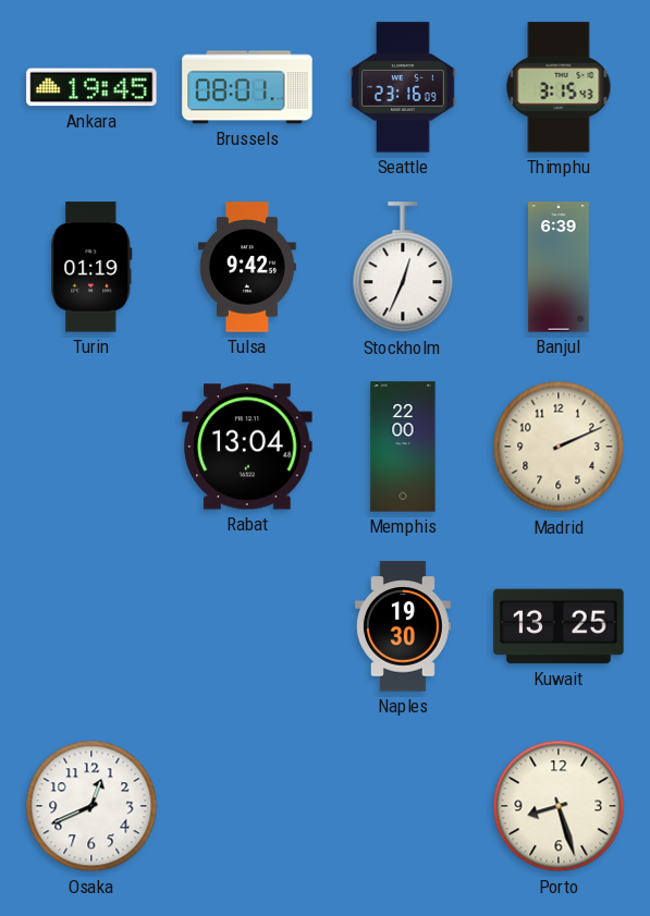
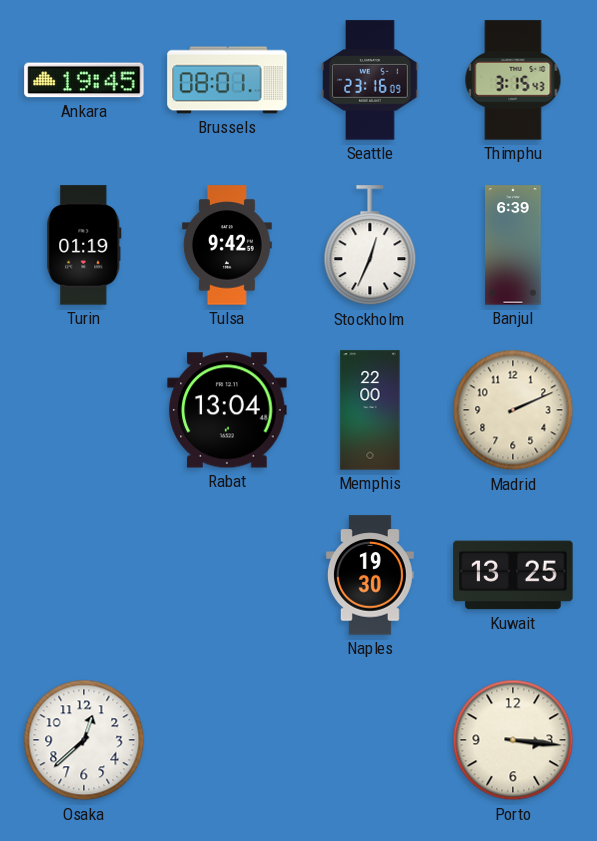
Osaka: 12:41 -> 12:38
Porto: 8:27 -> 3:16
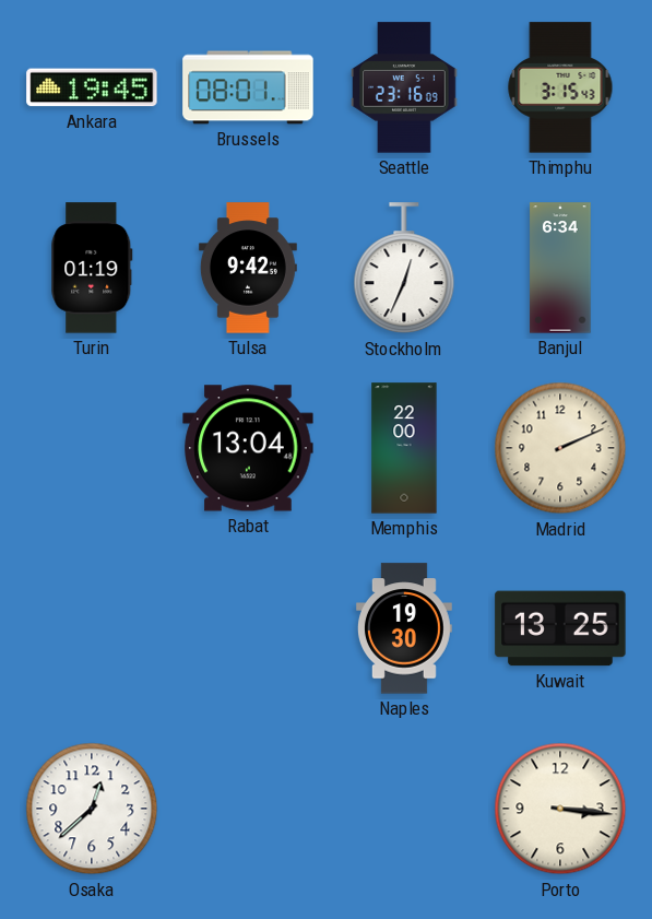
Banjul: 6:39 -> 6:34
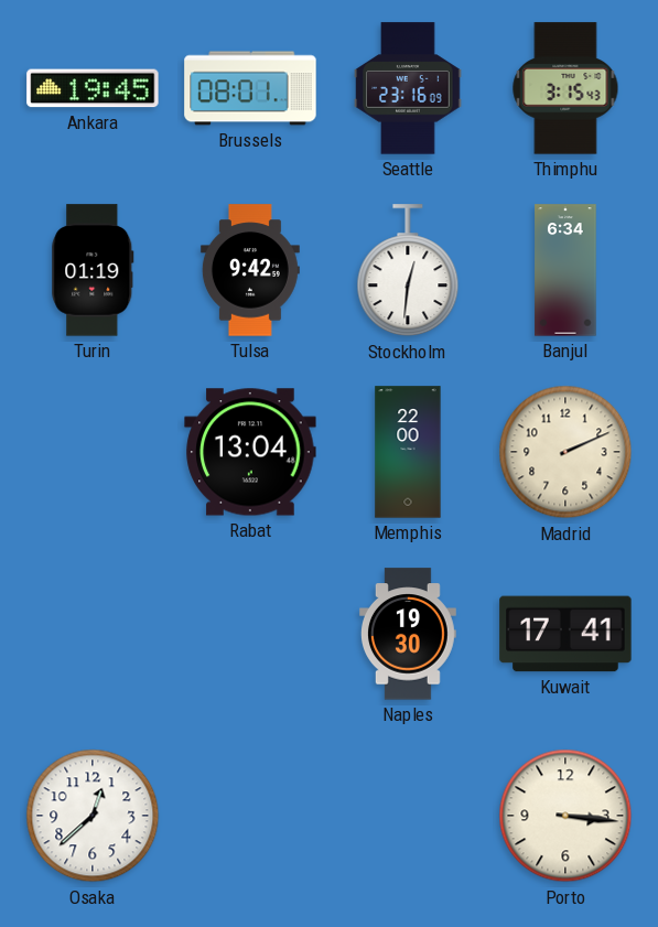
Stockholm: 12:34 -> 12:31
Kuwait: 13:25 -> 17:41
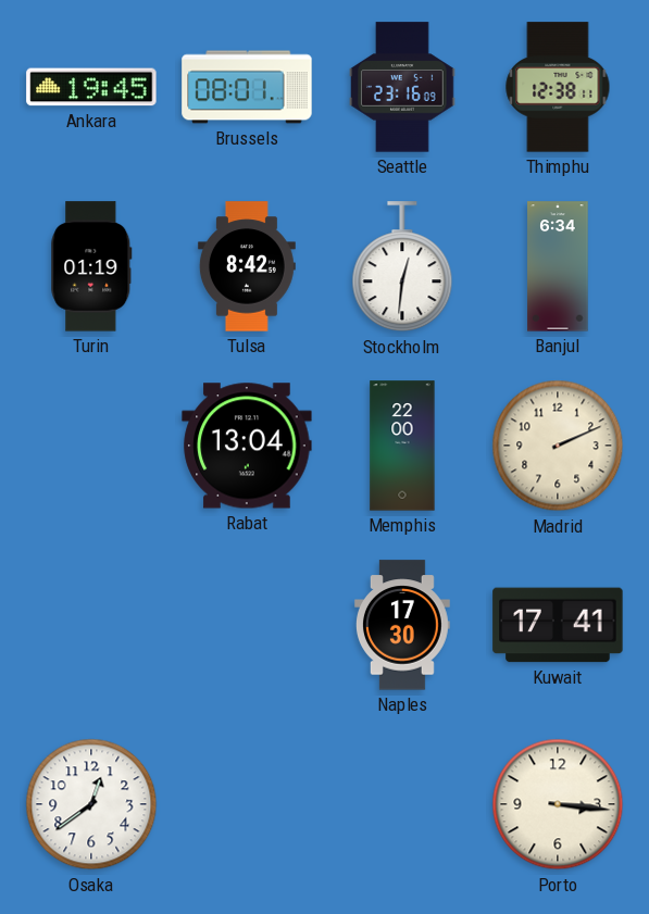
Thimphu: 3:15 -> 12:38
Tulsa: 9:42 -> 8:42
Naples: 19:30 -> 17:30
Osaka: 12:38 -> 12:39
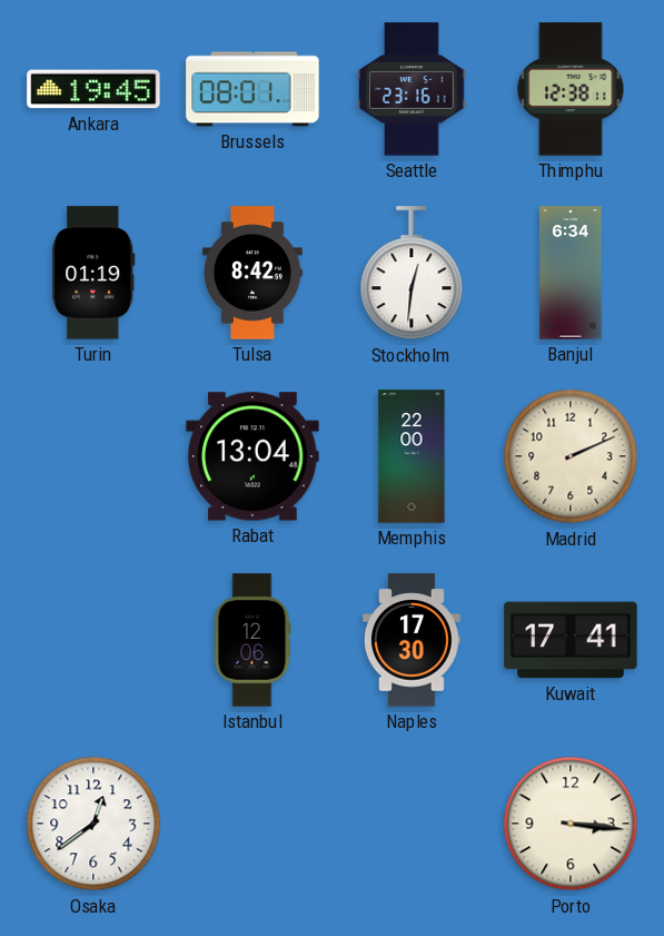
Seattle: 23:16:09 -> 23:16:11
Istanbul: none -> 12:06
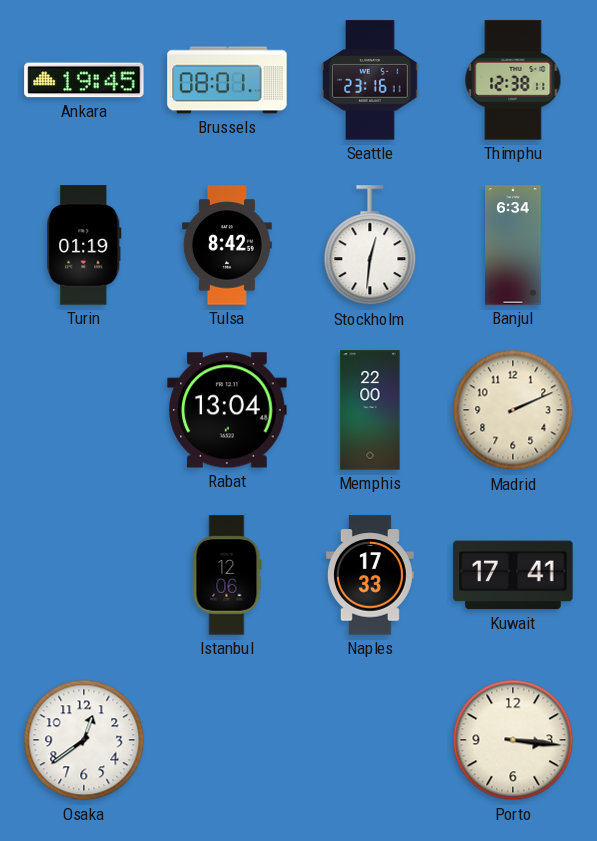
Naples: 17:30 -> 17:33
